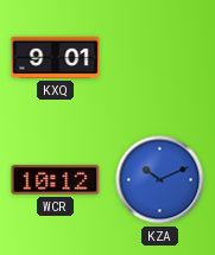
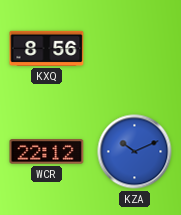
KXQ: 9:01 -> 8:56
WCR: 10:12 -> 22:12
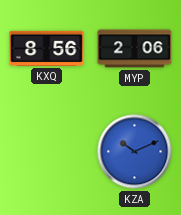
MYP: none -> 2:06
WCR: 22:12 -> none
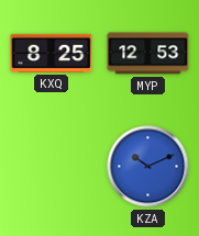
KXQ: 8:56 -> 8:25
MYP: 2:06 -> 12:53
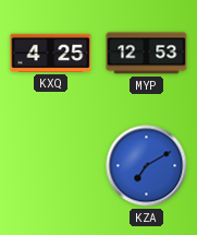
KXQ: 8:25 -> 4:25
KZA: 10:11 -> 7:10
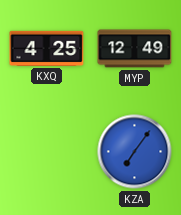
MYP: 12:53 -> 12:49
KZA: 7:10 -> 7:06
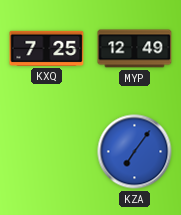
KXQ: 4:25 -> 7:25
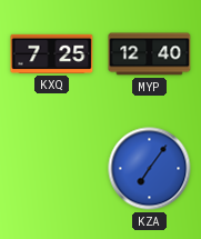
MYP: 12:49 -> 12:40
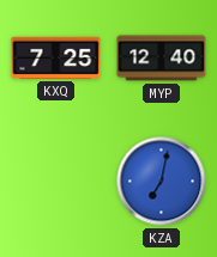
KZA: 7:06 -> 7:02
